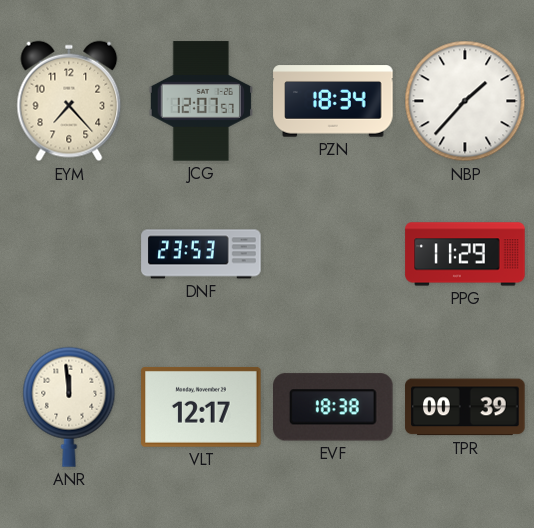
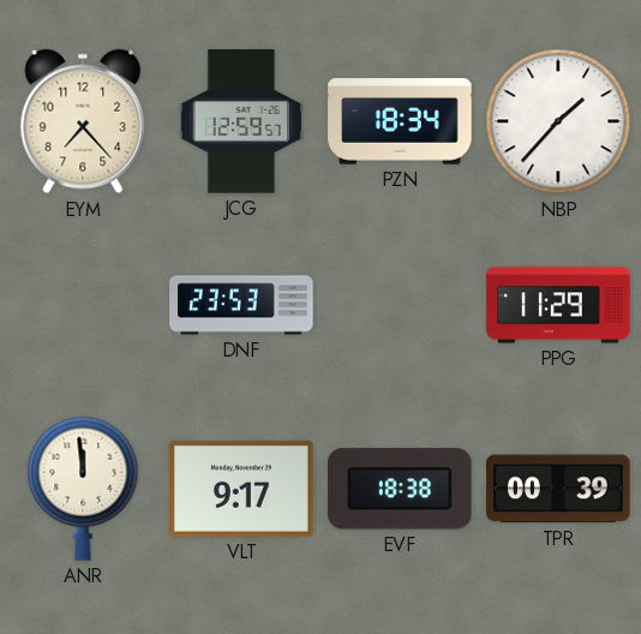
JCG: 12:07 -> 12:59
VLT: 12:17 -> 9:17
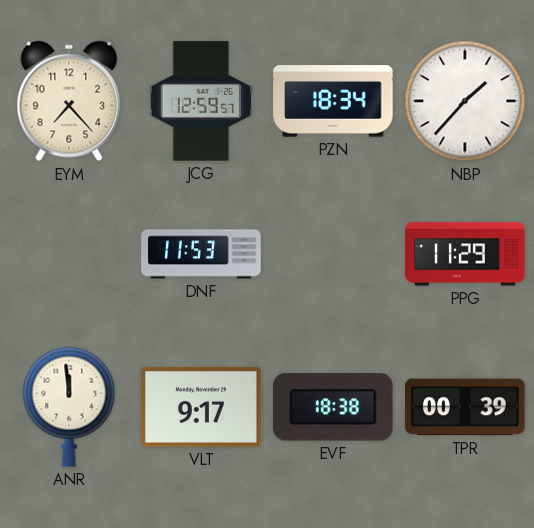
DNF: 23:53 -> 11:53
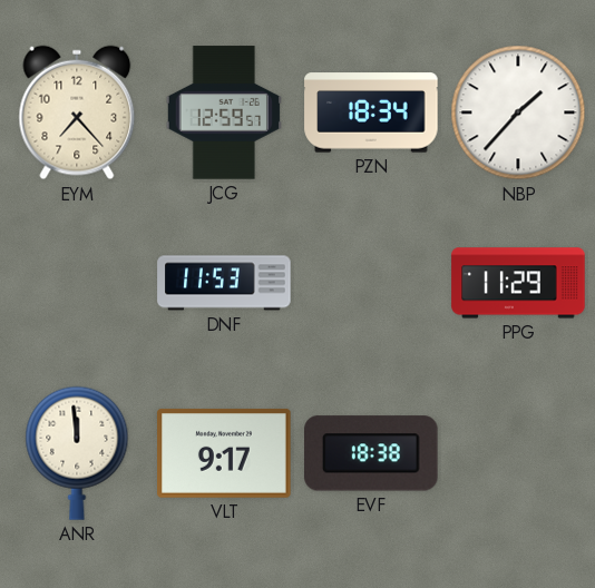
TPR: 00:39 -> none
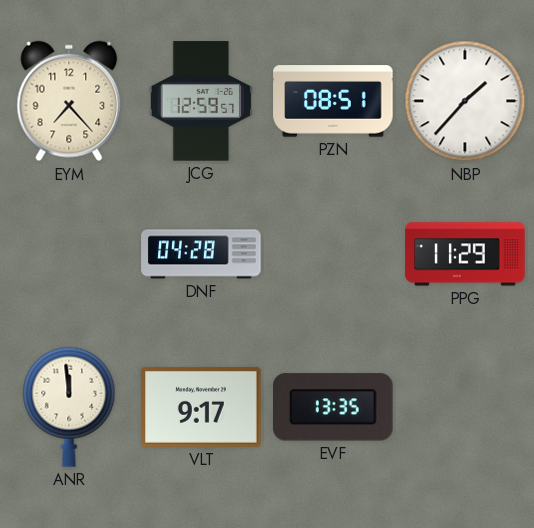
PZN: 18:34 -> 08:51
DNF: 11:53 -> 04:28
EVF: 18:38 -> 13:35
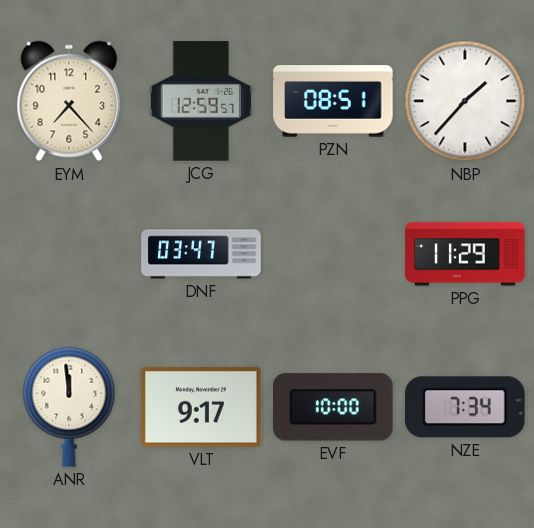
DNF: 04:28 -> 03:47
EVF: 13:35 -> 10:00
NZE: none -> 7:34
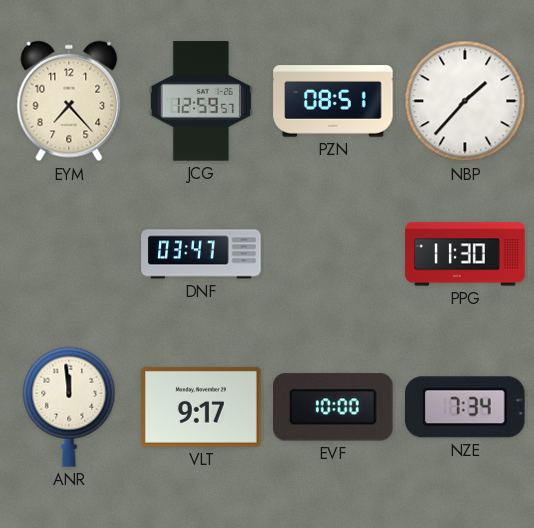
PPG: 11:29 -> 11:30
